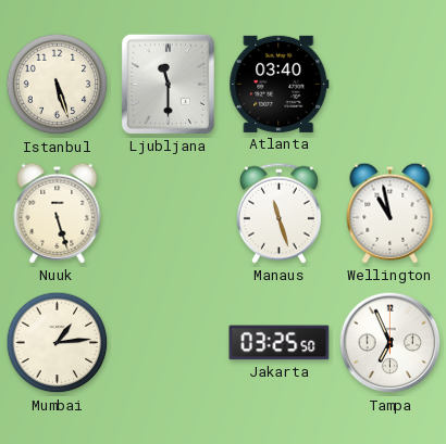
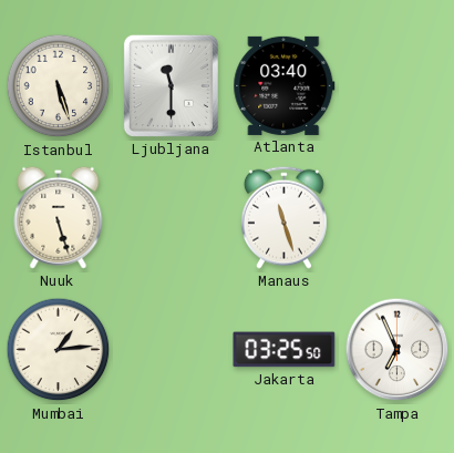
Wellington: 10:58 -> none
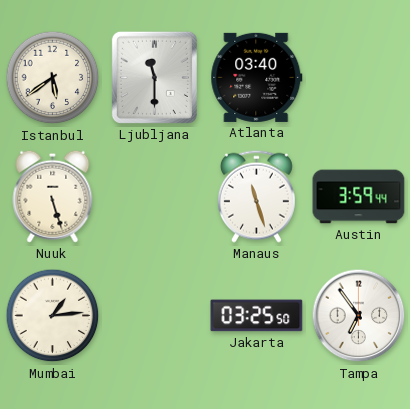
Istanbul: 5:27 -> 5:39
Austin: none -> 3:59
Tampa: 6:56 -> 6:54
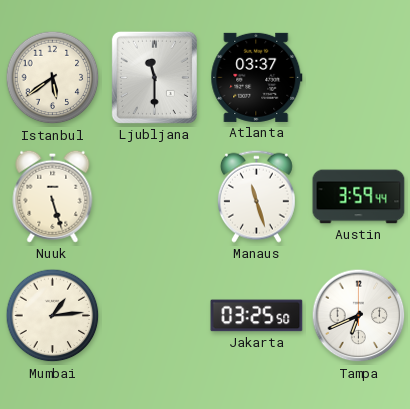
Atlanta: 03:40 -> 03:37
Tampa: 6:54 -> 6:41
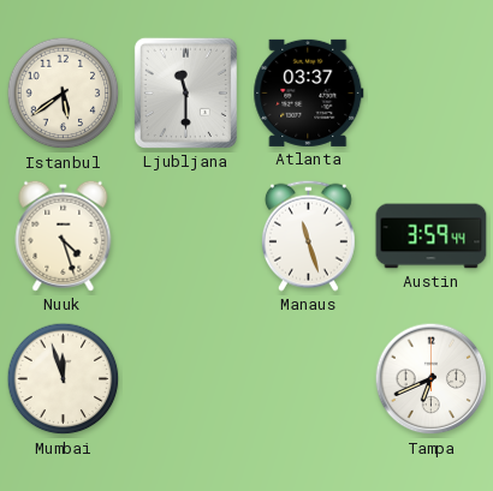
Nuuk: 5:27 -> 4:27
Mumbai: 1:14 -> 11:57
Jakarta: 03:25 -> none
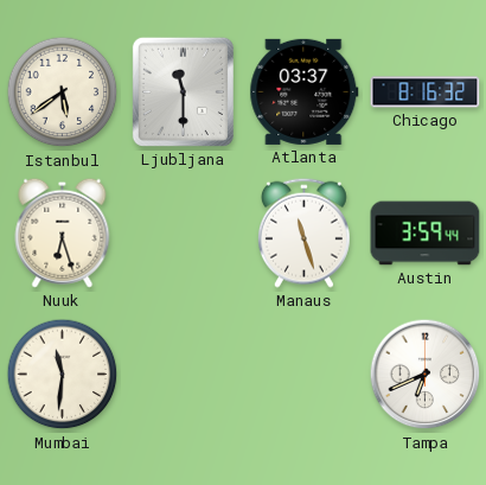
Chicago: none -> 8:16
Nuuk: 4:27 -> 6:27
Mumbai: 11:57 -> 11:31
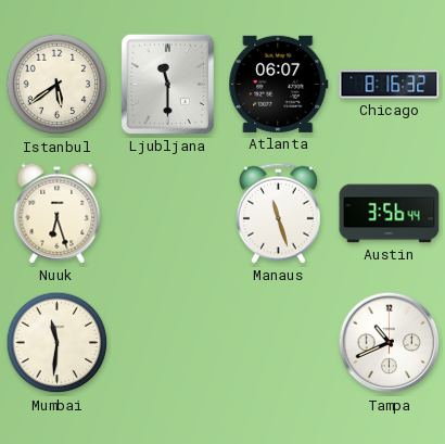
Atlanta: 03:37 -> 06:07
Austin: 3:59 -> 3:56
Tampa: 6:41 -> 10:41
